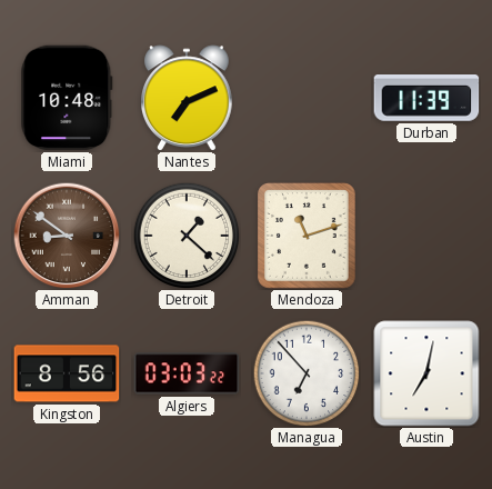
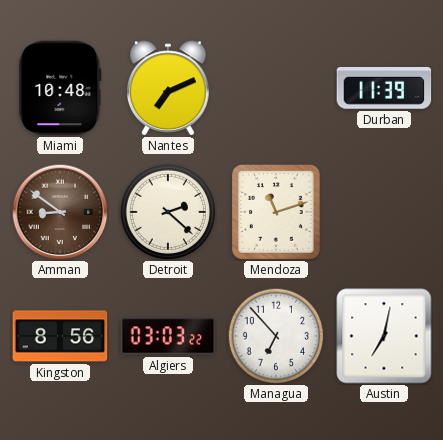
Detroit: 1:22 -> 2:22
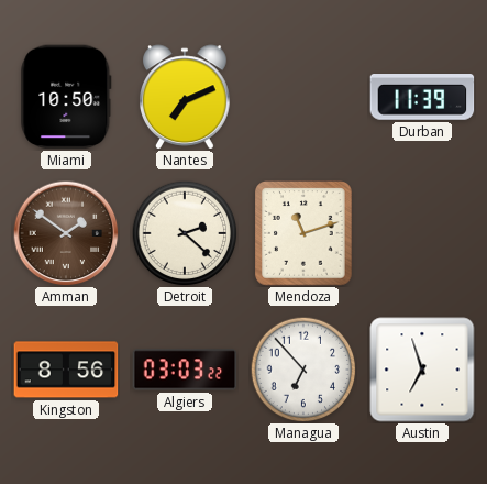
Miami: 10:48 -> 10:50
Amman: 8:51 -> 1:51
Austin: 7:02 -> 6:57
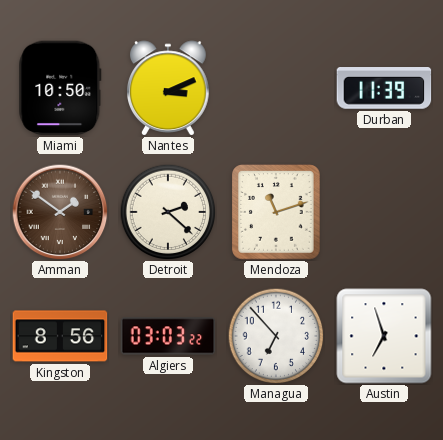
Nantes: 7:11 -> 3:11
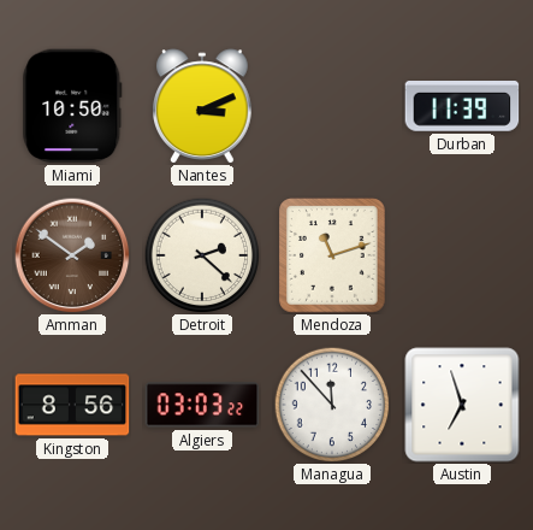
Managua: 6:53 -> 11:53
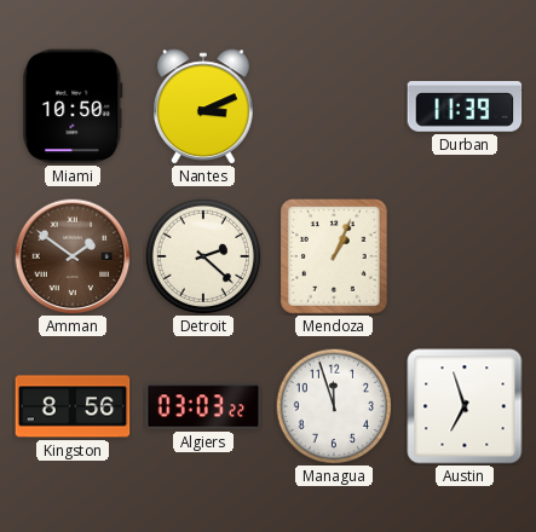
Mendoza: 11:12 -> 1:04
Managua: 11:53 -> 11:57
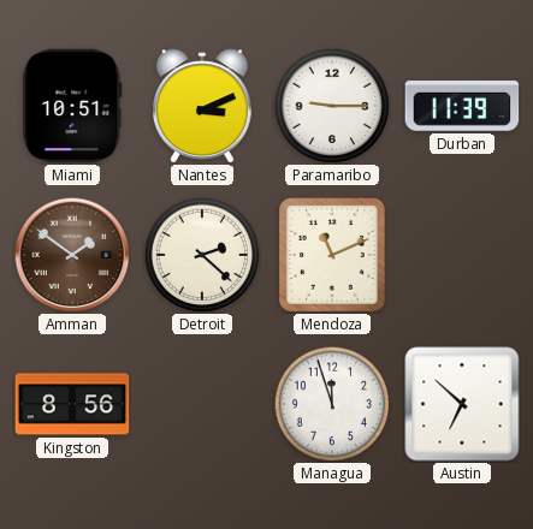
Miami: 10:50 -> 10:51
Paramaribo: none -> 9:15
Mendoza: 1:04 -> 11:11
Algiers: 03:03 -> none
Austin: 6:57 -> 6:52
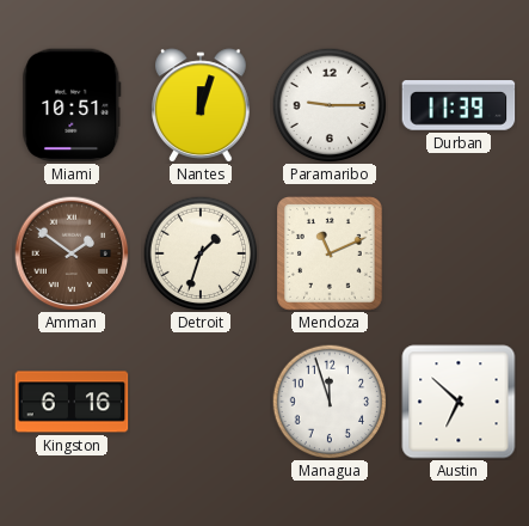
Nantes: 3:11 -> 12:03
Detroit: 2:22 -> 1:33
Kingston: 8:56 -> 6:16
